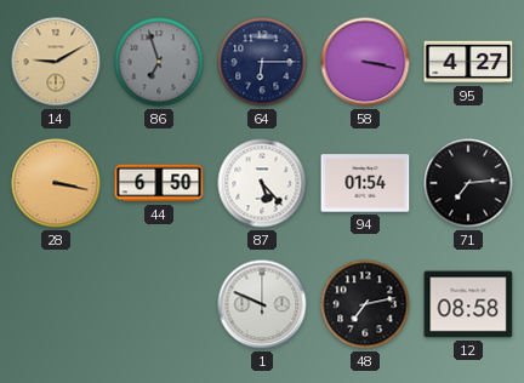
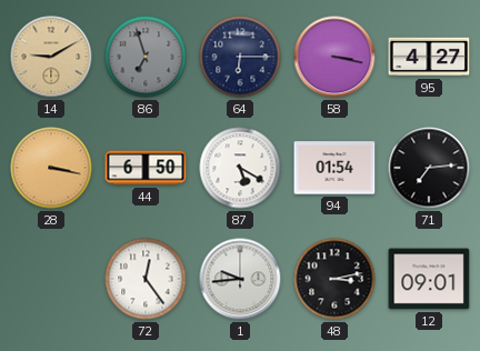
87: 5:23 -> 5:20
72: none -> 12:24
1: 9:49 -> 9:44
48: 7:13 -> 3:13
12: 08:58 -> 09:01
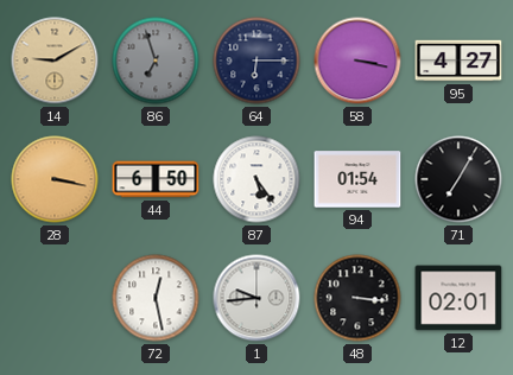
87: 5:20 -> 5:24
71: 7:14 -> 7:05
72: 12:24 -> 12:28
48: 3:13 -> 3:16
12: 09:01 -> 02:01
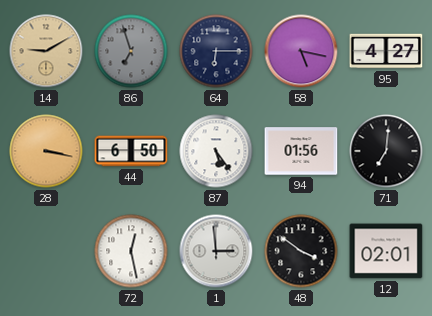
58: 3:17 -> 5:17
94: 01:54 -> 01:56
71: 7:05 -> 7:01
1: 9:44 -> 2:59
48: 3:16 -> 3:51
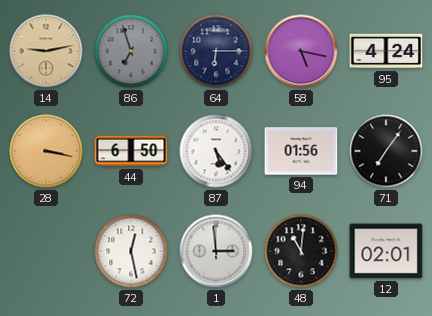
14: 9:10 -> 9:13
95: 4:27 -> 4:24
71: 7:01 -> 7:06
48: 3:51 -> 11:01
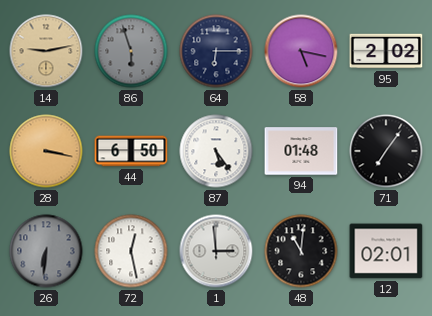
86: 6:57 -> 5:57
95: 4:24 -> 2:02
94: 01:56 -> 01:48
26: none -> 6:31
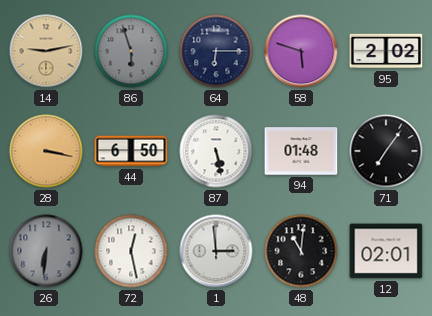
58: 5:17 -> 5:48
87: 5:24 -> 5:28
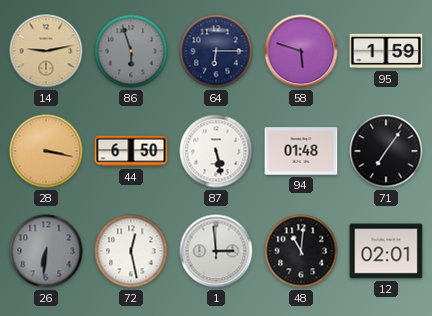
95: 2:02 -> 1:59
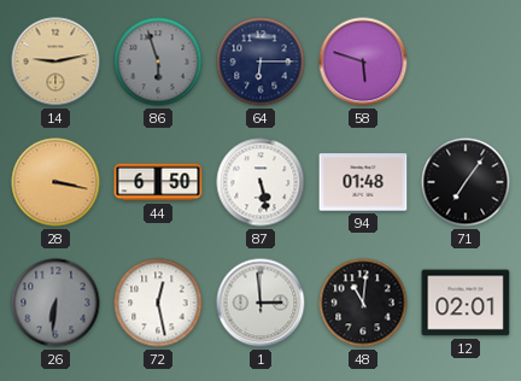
95: 1:59 -> none
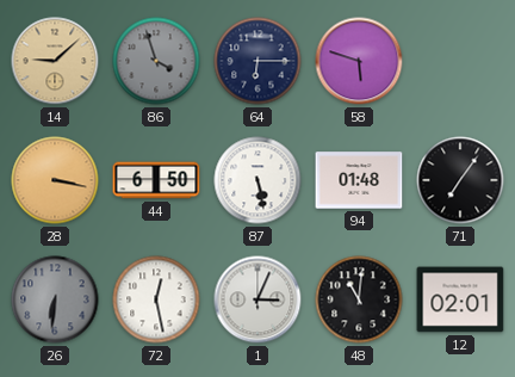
14: 9:13 -> 9:08
86: 5:57 -> 3:57
1: 2:59 -> 3:04
